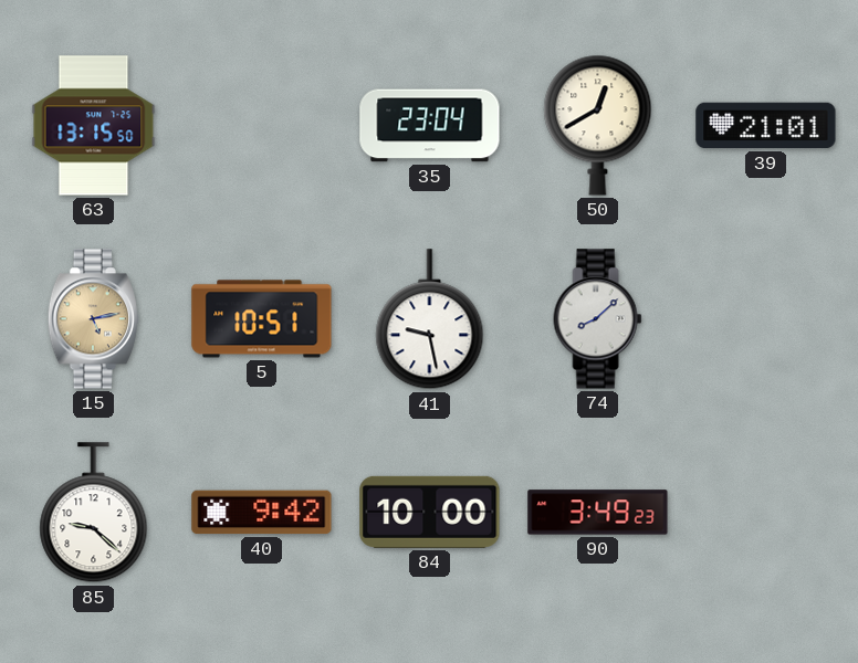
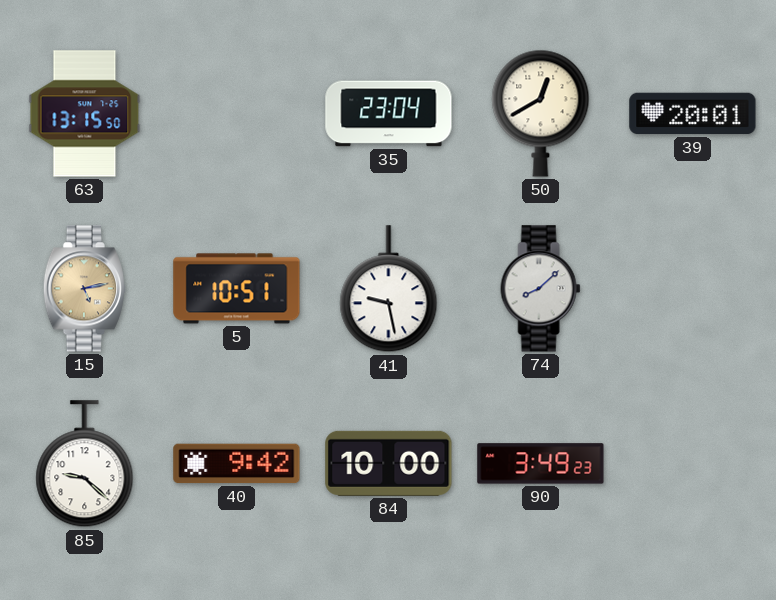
39: 21:01 -> 20:01
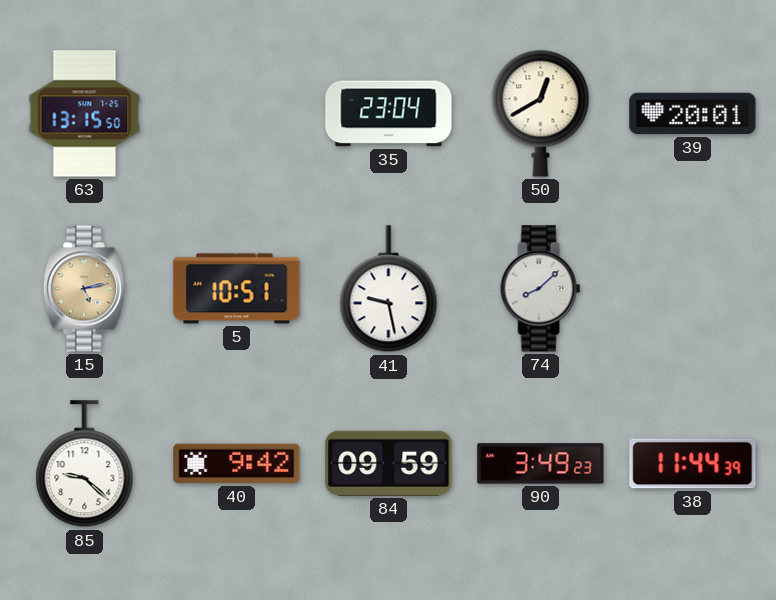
84: 10:00 -> 09:59
38: none -> 11:44
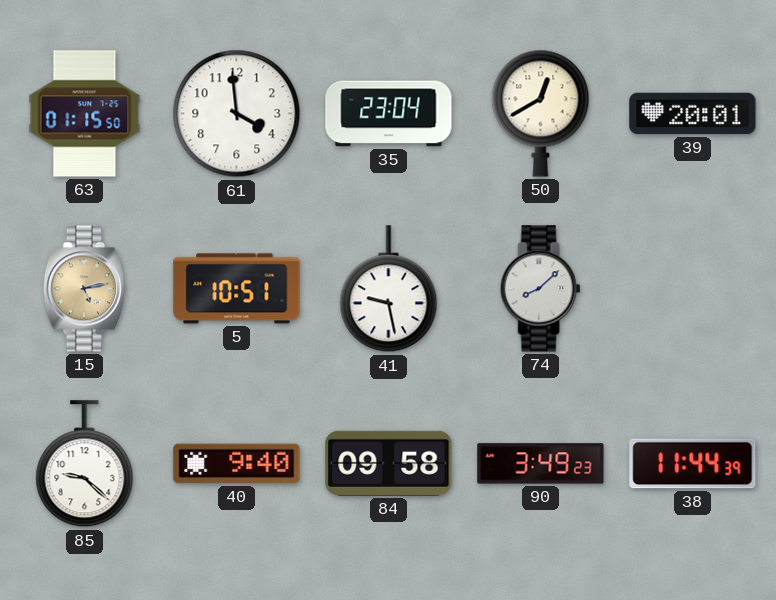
63: 13:15 -> 01:15
61: none -> 3:59
40: 9:42 -> 9:40
84: 09:59 -> 09:58
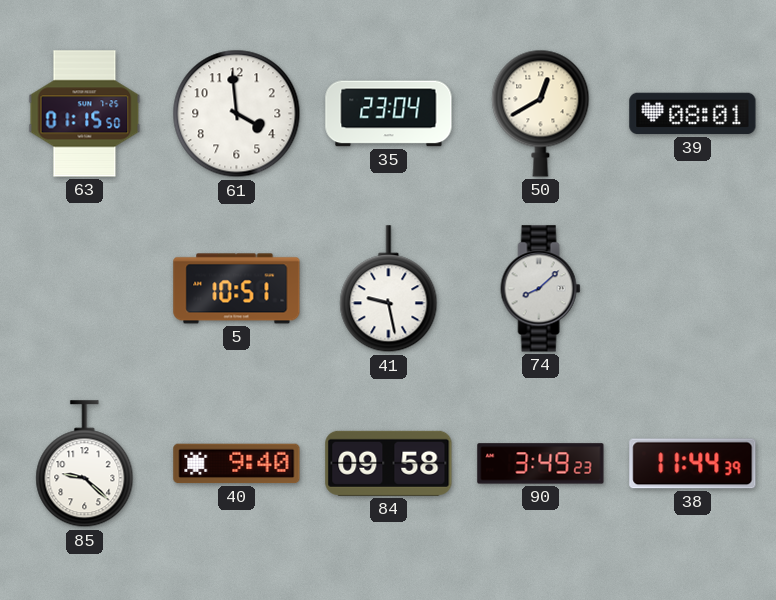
39: 20:01 -> 08:01
15: 5:13 -> none
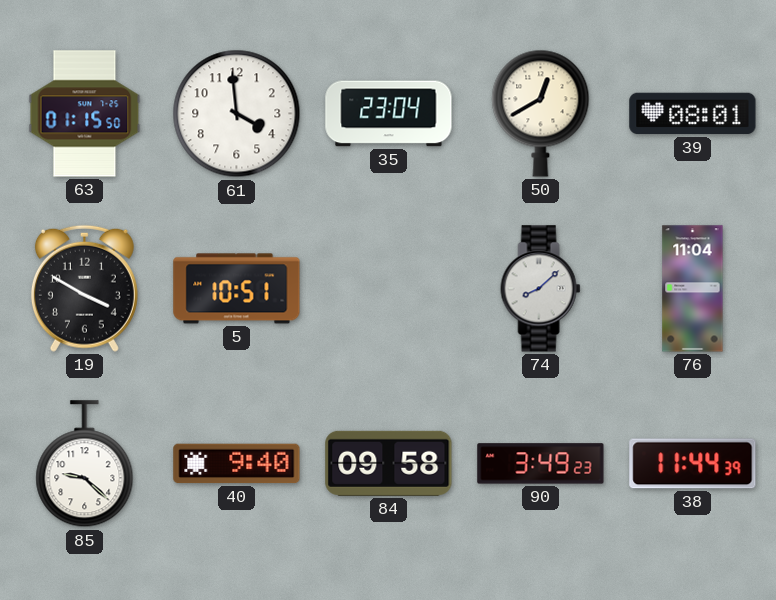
19: none -> 3:50
41: 9:28 -> none
76: none -> 11:04
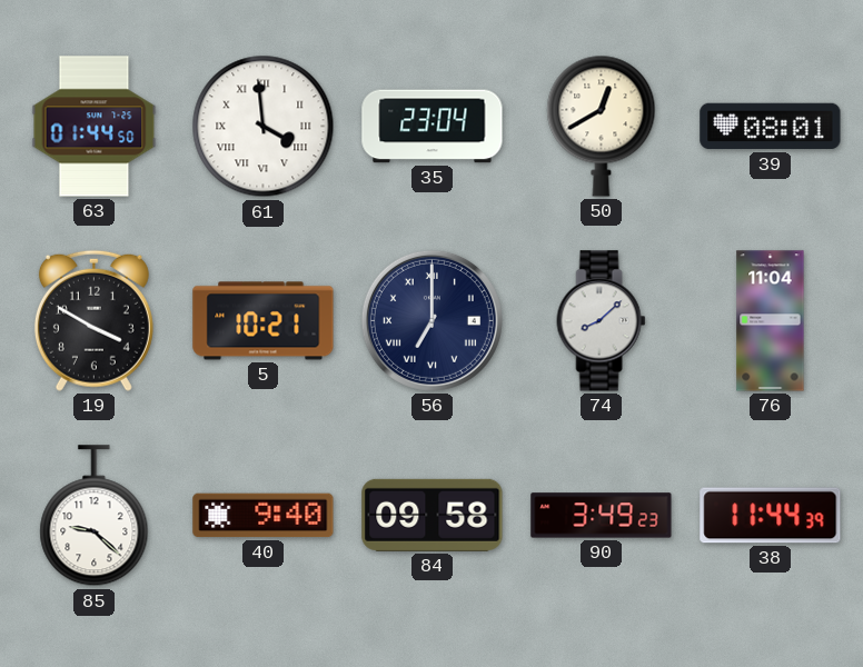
63: 01:15 -> 01:44
61 numerals: Arabic -> Roman
5: 10:51 -> 10:21
56: none -> 7:00
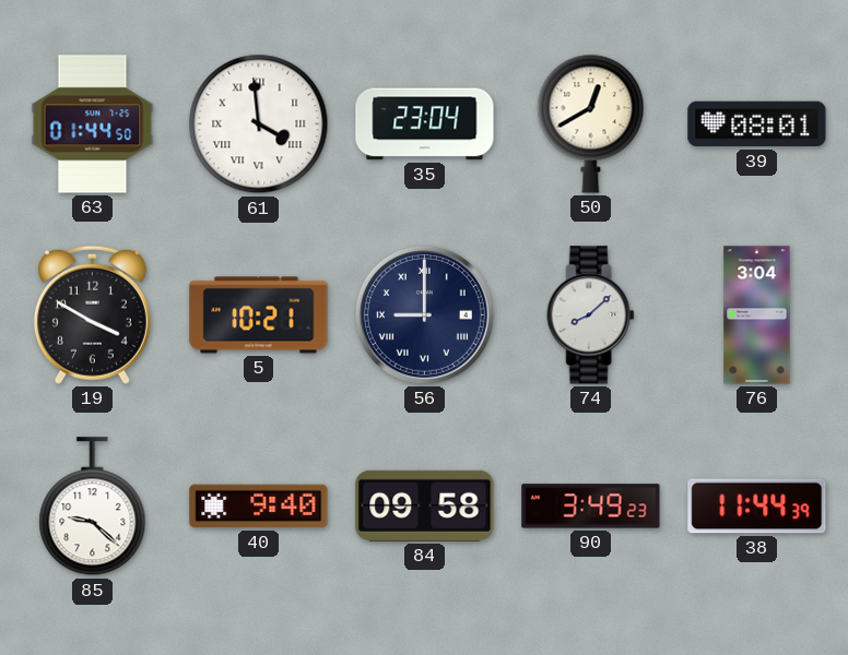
56: 7:00 -> 9:00
76: 11:04 -> 3:04
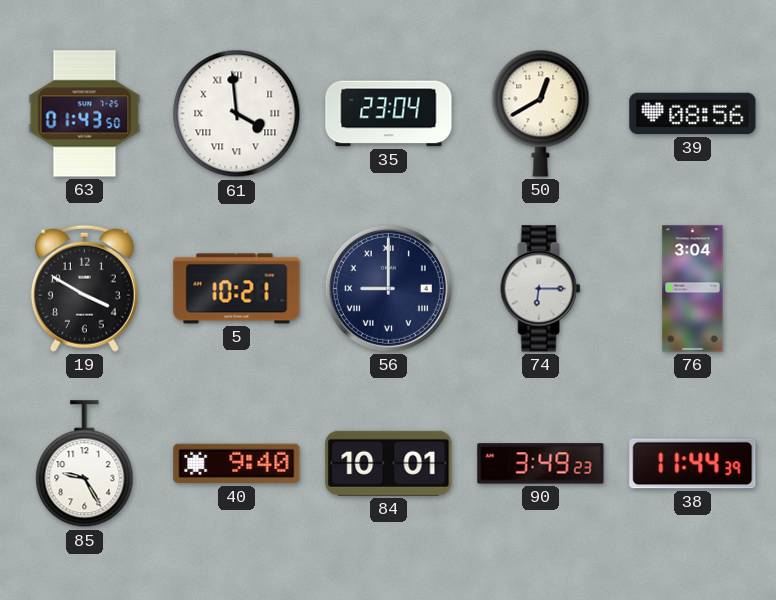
63: 01:44 -> 01:43
39: 08:01 -> 08:56
74: 8:08 -> 6:15
85: 9:22 -> 9:25
84: 09:58 -> 10:01
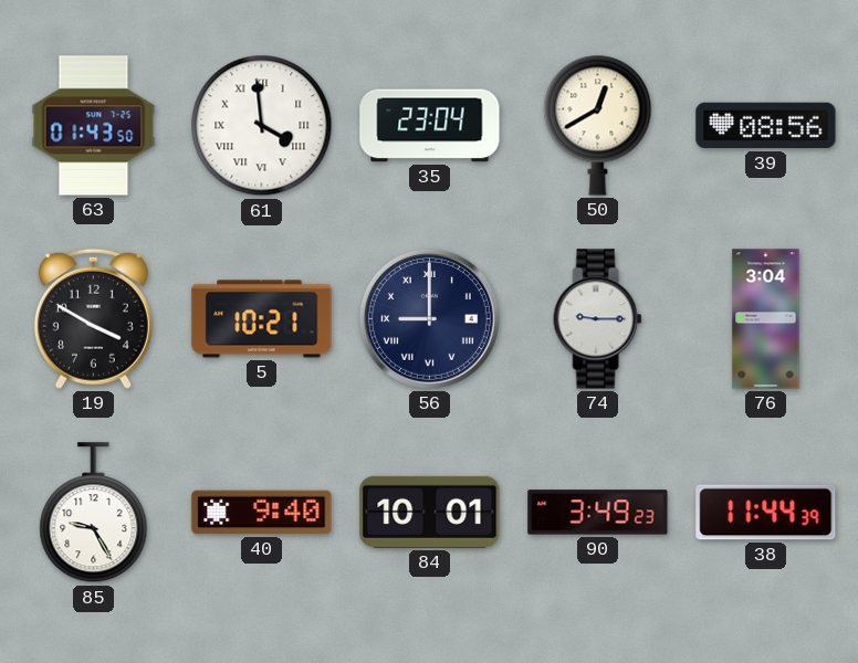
74: 6:15 -> 9:15
